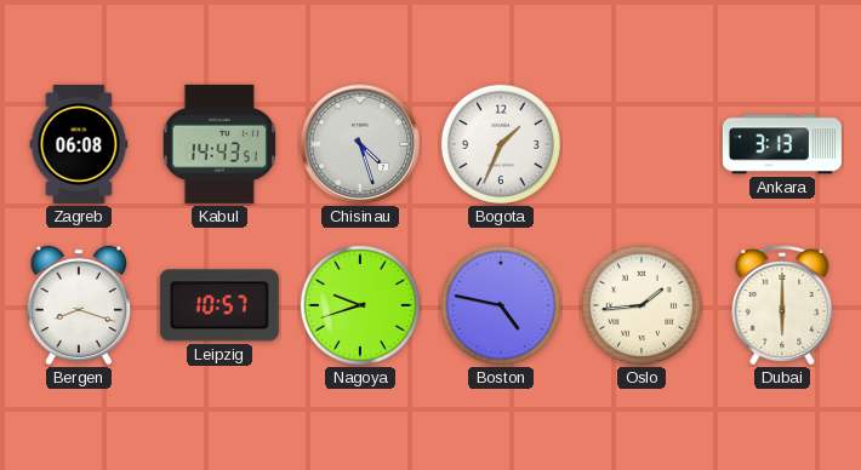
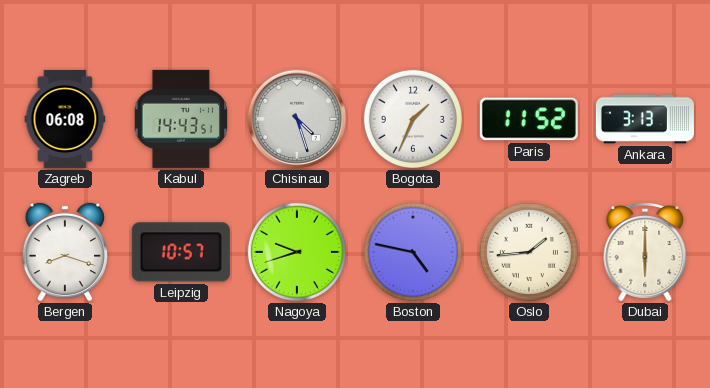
Paris: none -> 11:52
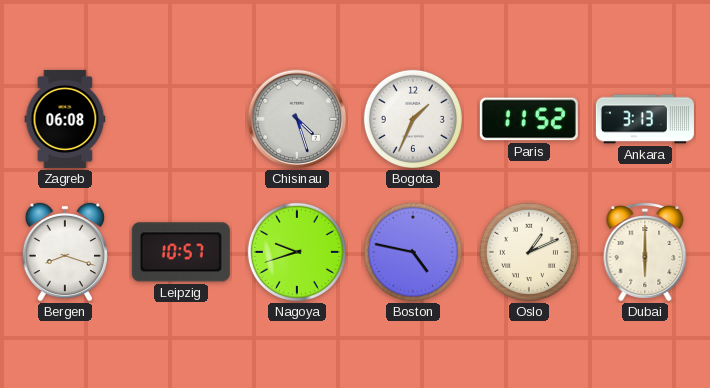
Kabul: 14:43 -> none
Oslo: 1:44 -> 1:11
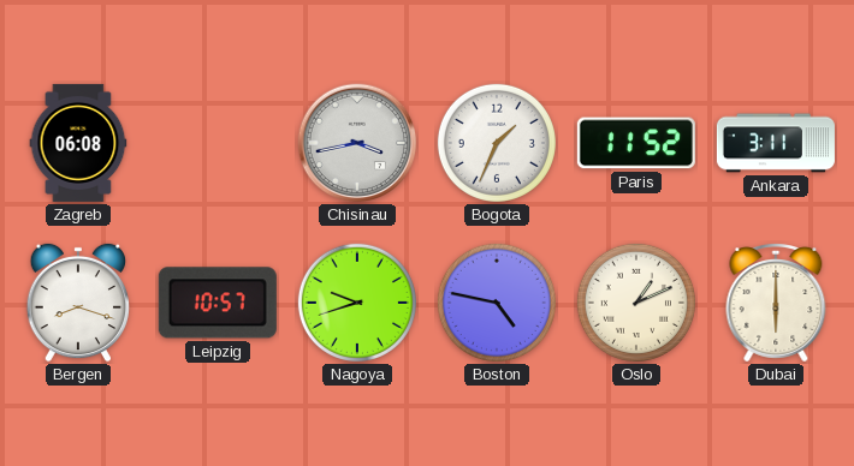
Chisinau: 4:27 -> 3:43
Ankara: 3:13 -> 3:11
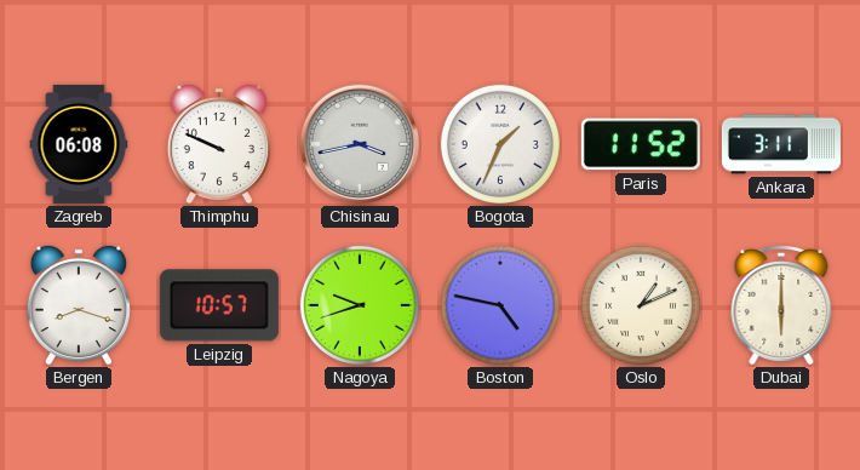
Thimphu: none -> 9:49
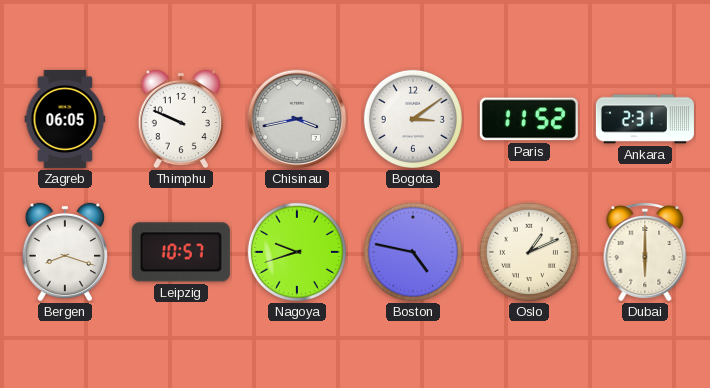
Zagreb: 06:08 -> 06:05
Bogota: 1:34 -> 3:09
Ankara: 3:11 -> 2:31
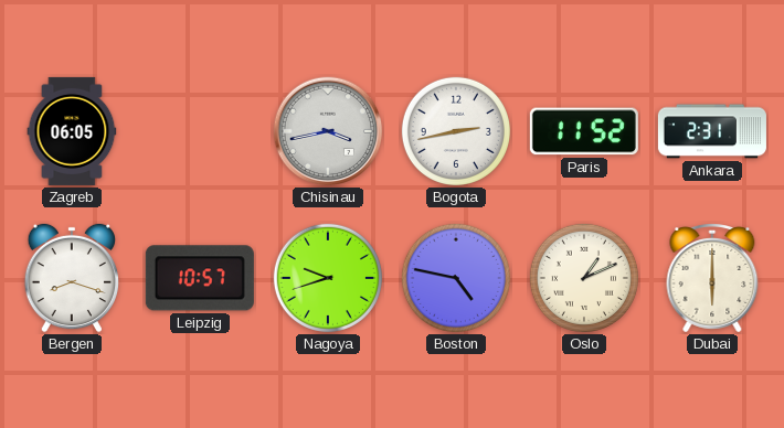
Thimphu: 9:49 -> none
Bogota: 3:09 -> 2:43
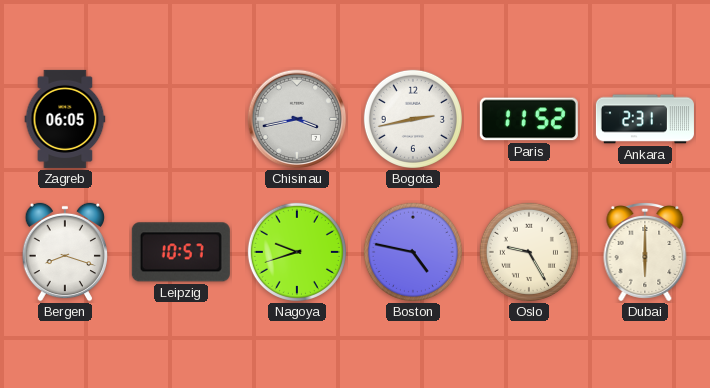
Oslo: 1:11 -> 9:25
